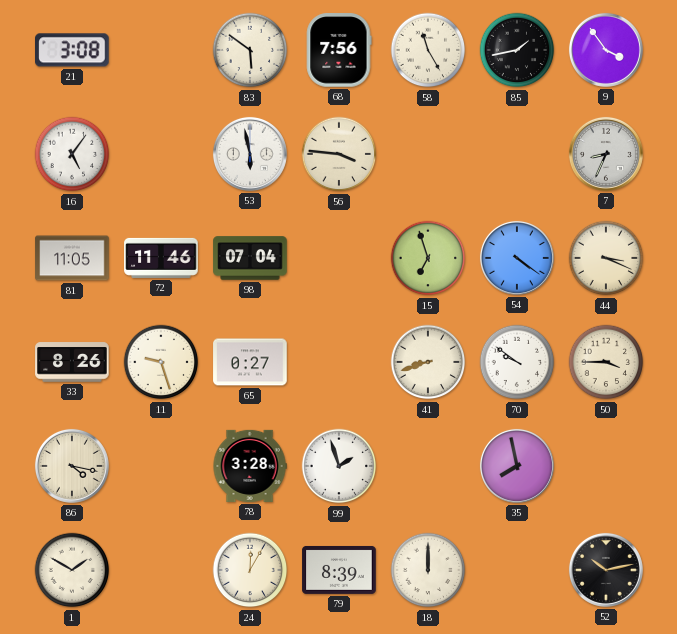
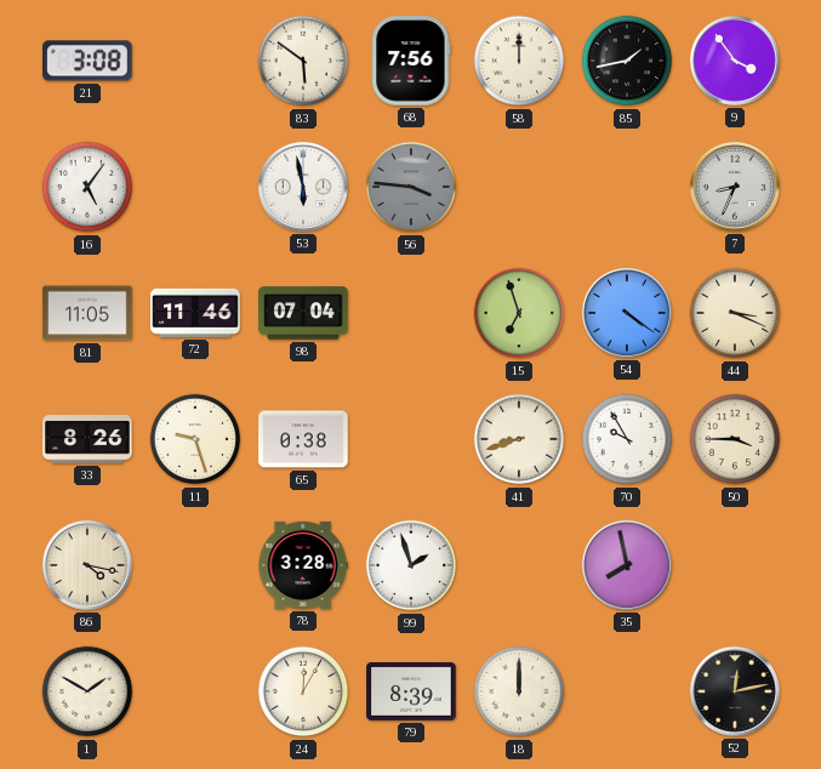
58: 11:25 -> 12:00
56 dial: cream -> grey
65: 0:27 -> 0:38
70: 9:51 -> 9:55
52: 10:13 -> 12:13
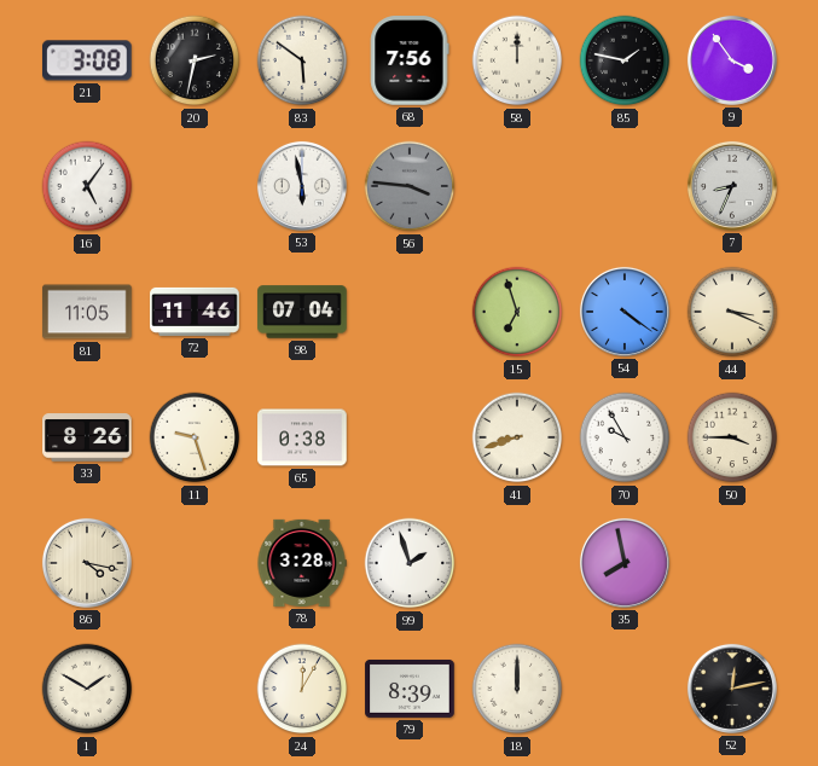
20: none -> 2:32
85: 1:43 -> 1:47
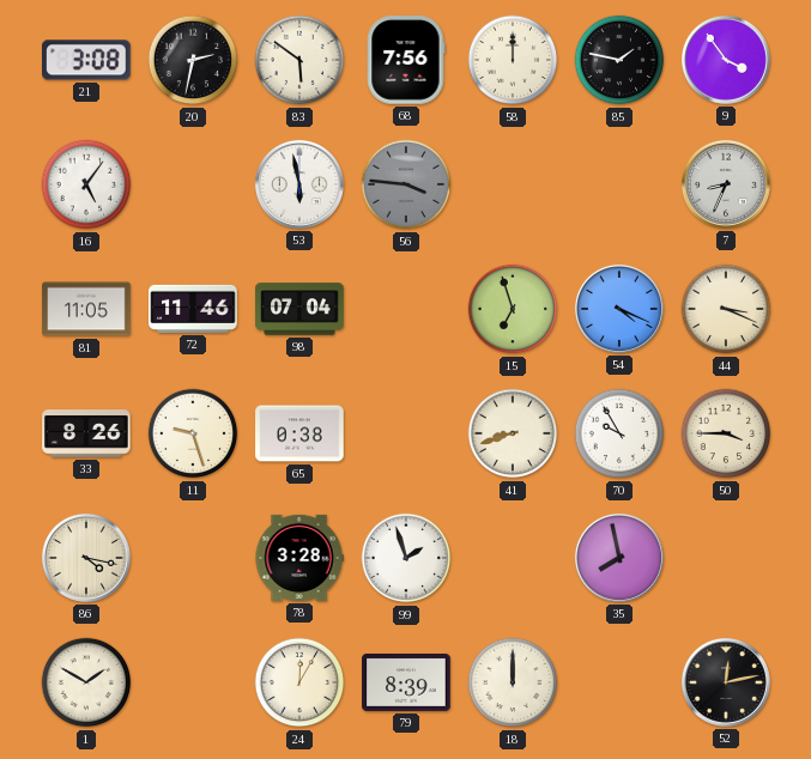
54: 4:21 -> 4:19
